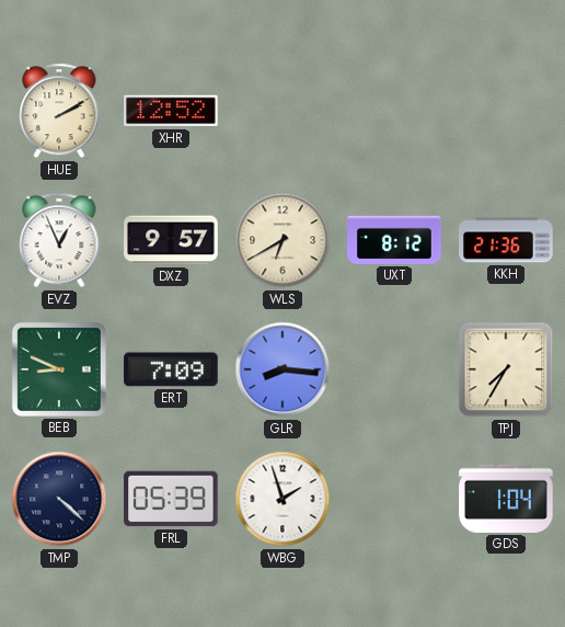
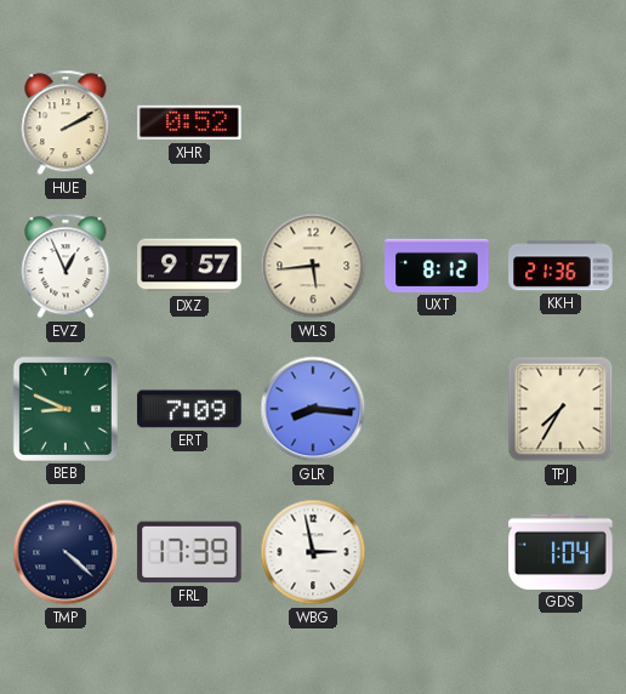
XHR: 12:52 -> 0:52
WLS: 6:40 -> 5:44
FRL: 05:39 -> 17:39
WBG: 1:57 -> 2:58
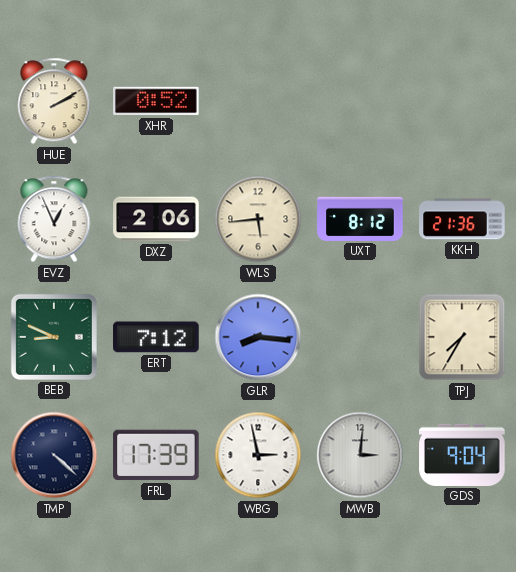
DXZ: 9:57 -> 2:06
ERT: 7:09 -> 7:12
MWB: none -> 3:01
GDS: 1:04 -> 9:04
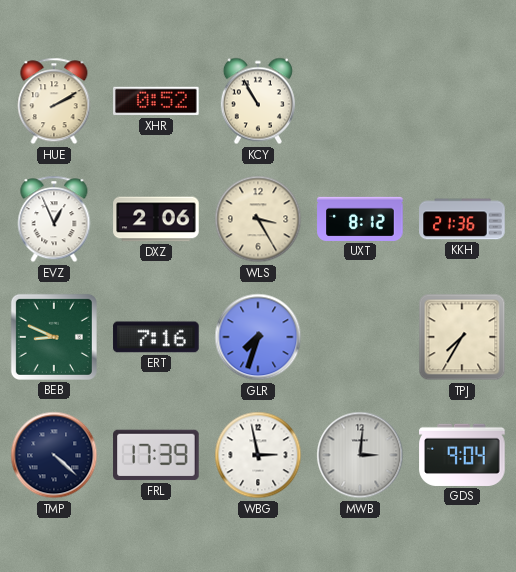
KCY: none -> 10:55
WLS: 5:44 -> 3:25
ERT: 7:12 -> 7:16
GLR: 8:16 -> 7:33
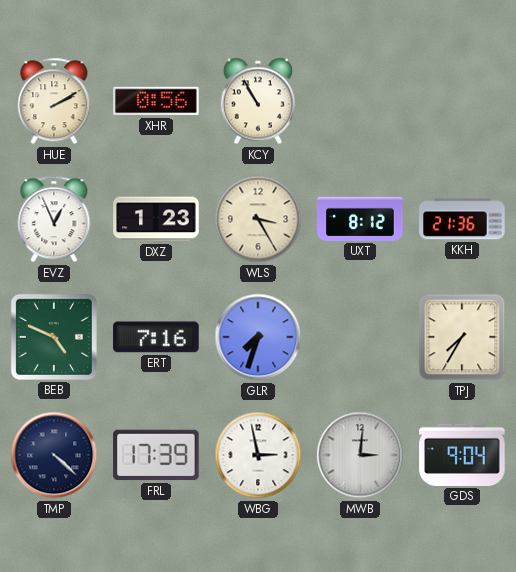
XHR: 0:52 -> 0:56
DXZ: 2:06 -> 1:23
BEB: 8:49 -> 4:49
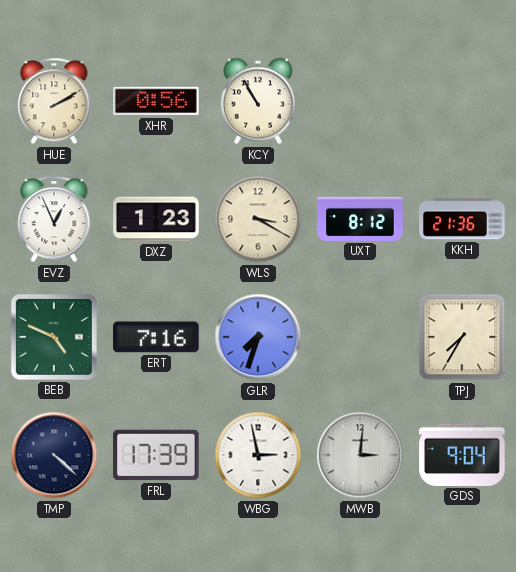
WLS: 3:25 -> 3:20
